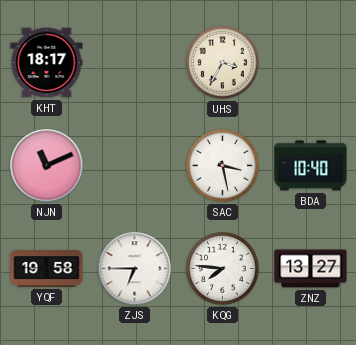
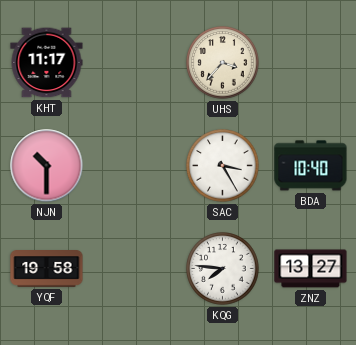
KHT: 18:17 -> 11:17
UHS: 3:35 -> 3:37
NJN: 11:11 -> 10:30
SAC: 3:28 -> 3:25
ZJS: 6:45 -> none
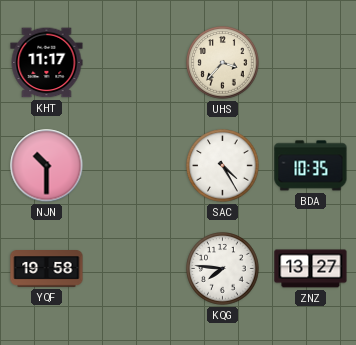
SAC: 3:25 -> 4:25
BDA: 10:40 -> 10:35
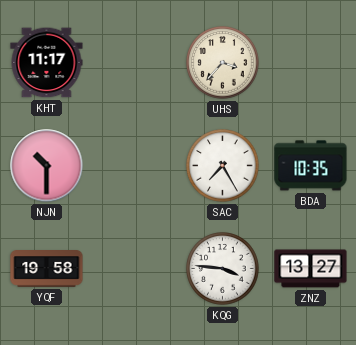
SAC: 4:25 -> 7:25
KQG: 7:46 -> 3:46
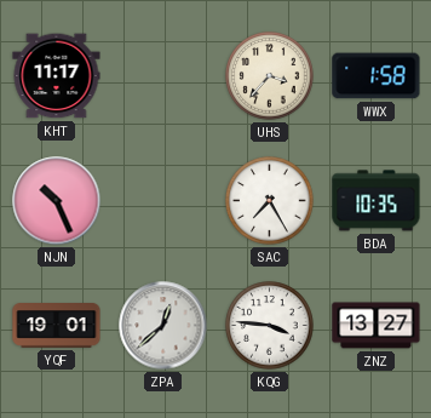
WWX: none -> 1:58
NJN: 10:30 -> 10:26
YQF: 19:58 -> 19:01
ZPA: none -> 12:38
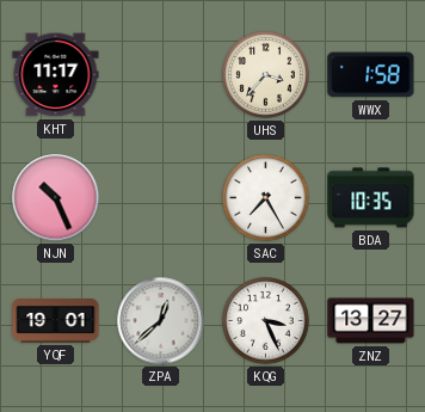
KQG: 3:46 -> 3:26
